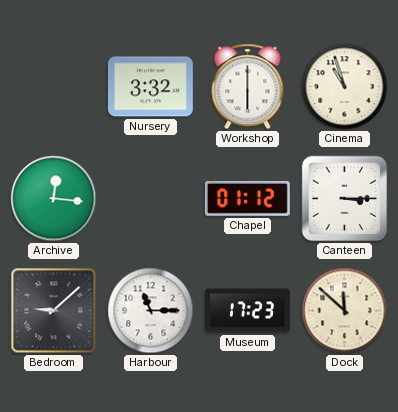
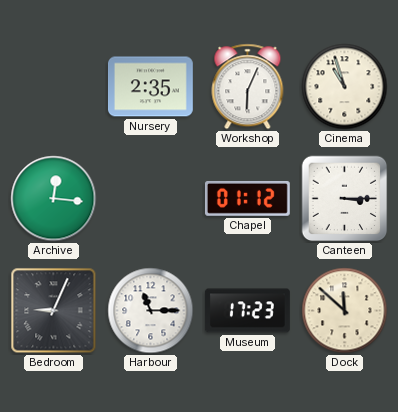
Nursery: 3:32 -> 2:35
Workshop: 6:00 -> 6:04
Bedroom: 9:08 -> 9:04
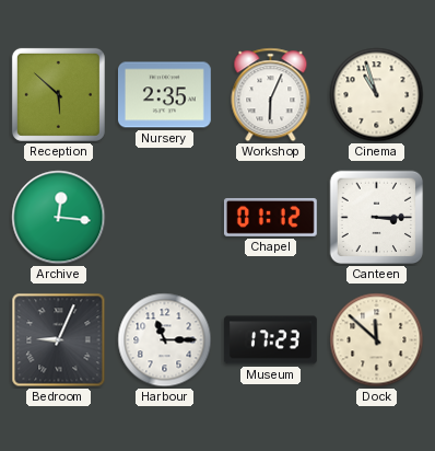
Reception: none -> 5:52
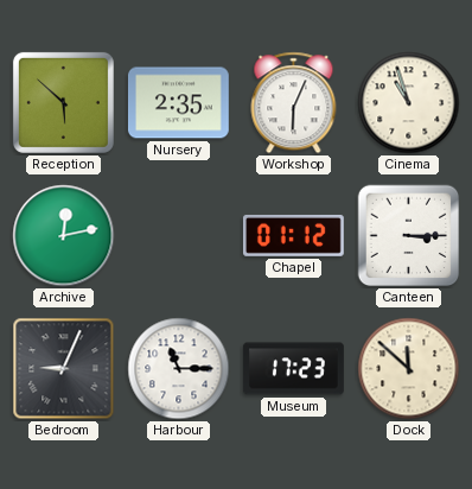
Archive: 12:16 -> 12:13
